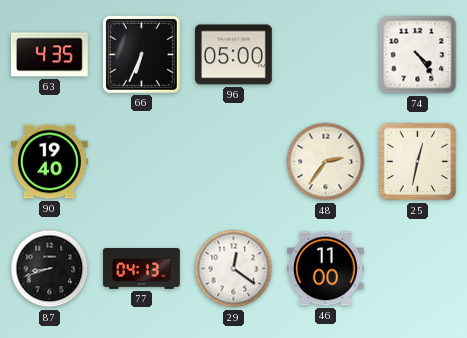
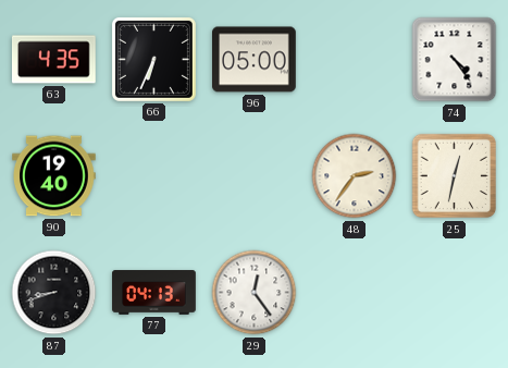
29: 12:21 -> 12:24
46: 11:00 -> none
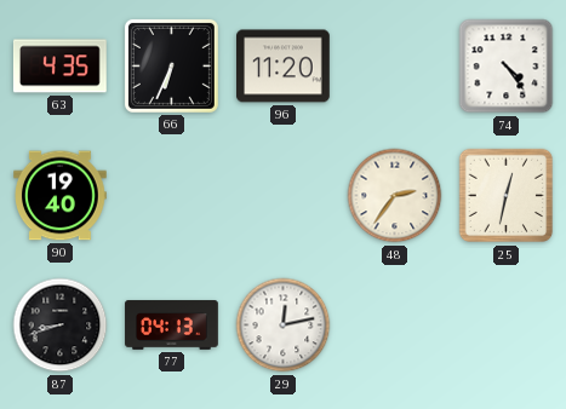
96: 05:00 -> 11:20
29: 12:24 -> 12:13
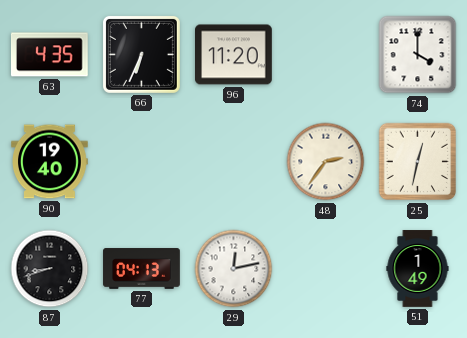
74: 4:24 -> 4:00
51: none -> 1:49
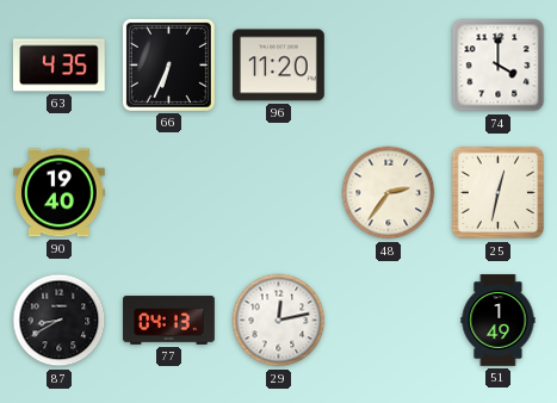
87: 8:42 -> 8:40
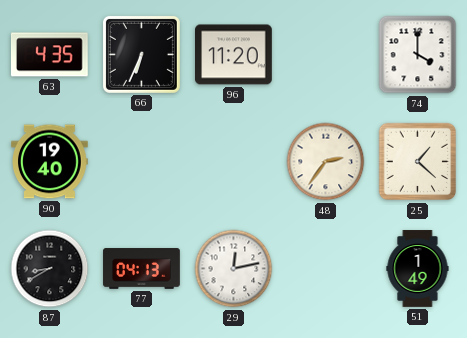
25: 12:32 -> 1:22
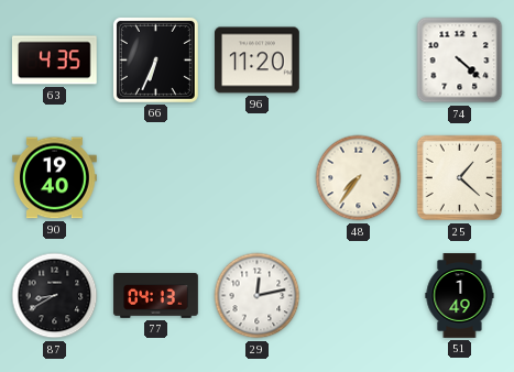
74: 4:00 -> 4:22
48: 2:36 -> 7:36
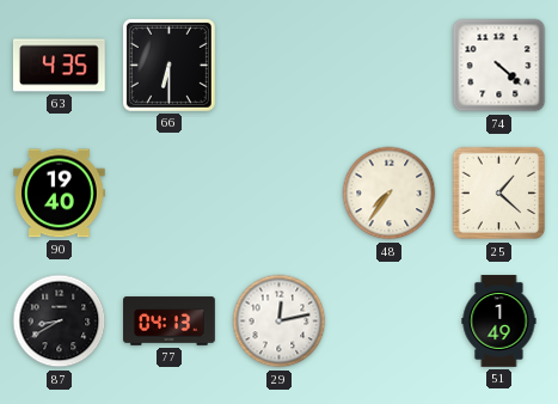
66: 6:34 -> 6:30
96: 11:20 -> none
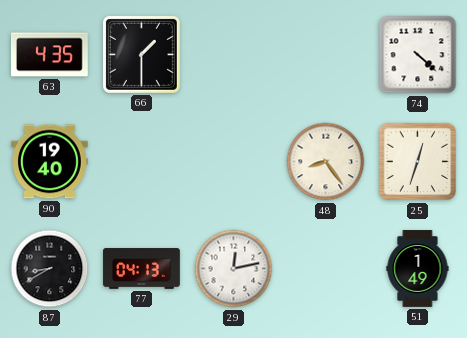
66: 6:30 -> 1:30
48: 7:36 -> 8:24
25: 1:22 -> 12:33
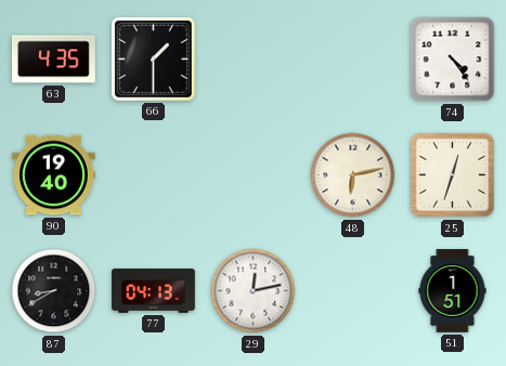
74: 4:22 -> 4:24
48: 8:24 -> 6:13
51: 1:49 -> 1:51
